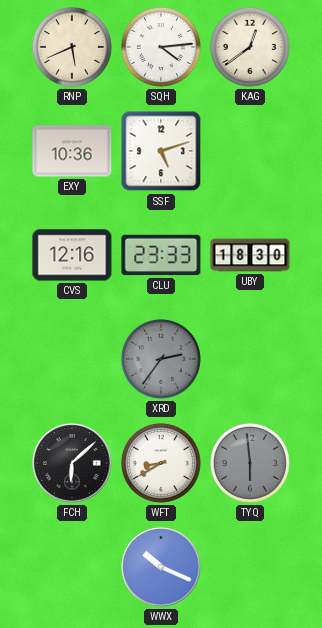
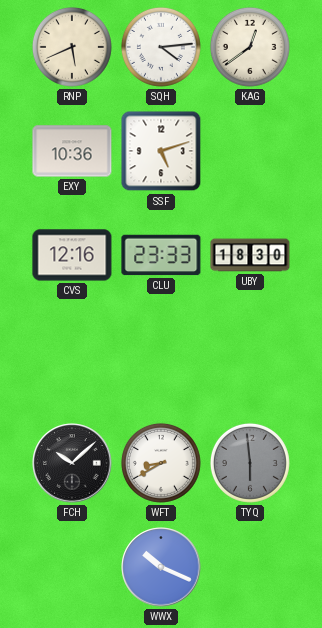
XRD: 2:36 -> none
FCH: 6:08 -> 10:08
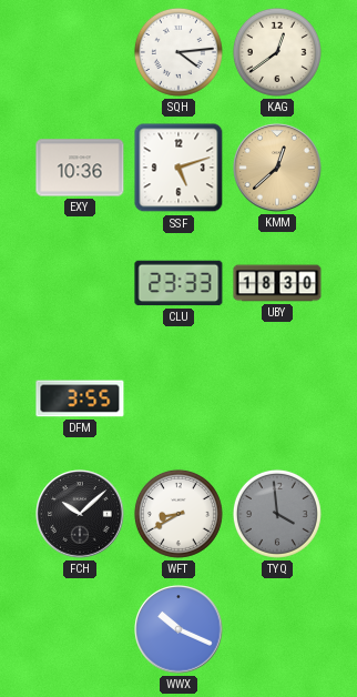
RNP: 5:41 -> none
KMM: none -> 12:38
CVS: 12:16 -> none
DFM: none -> 3:55
TYQ: 5:59 -> 3:59
